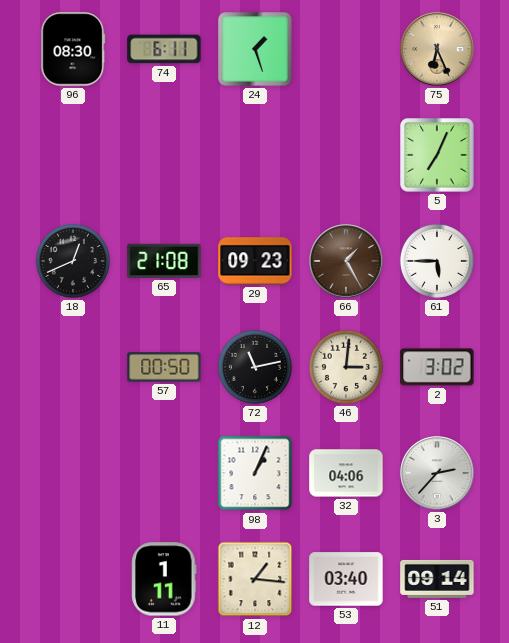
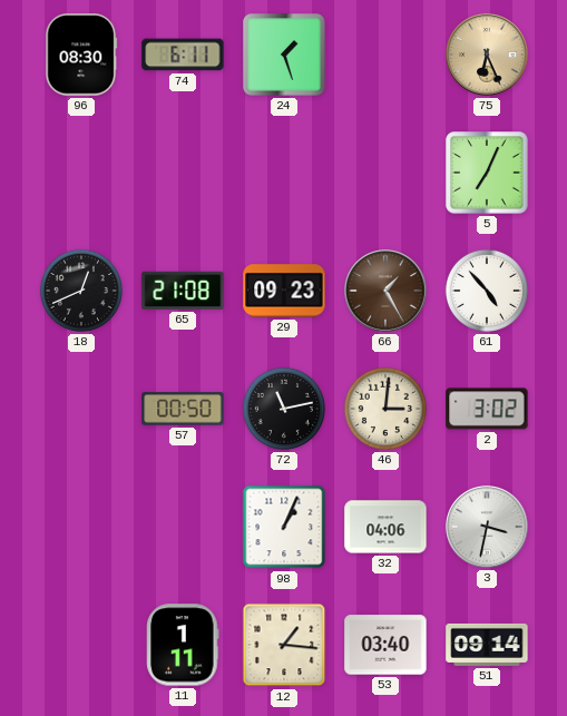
61: 5:45 -> 4:53
3: 2:37 -> 3:32
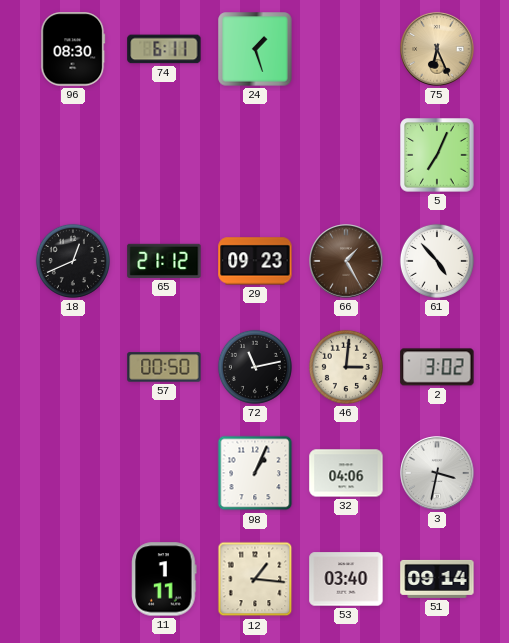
65: 21:08 -> 21:12
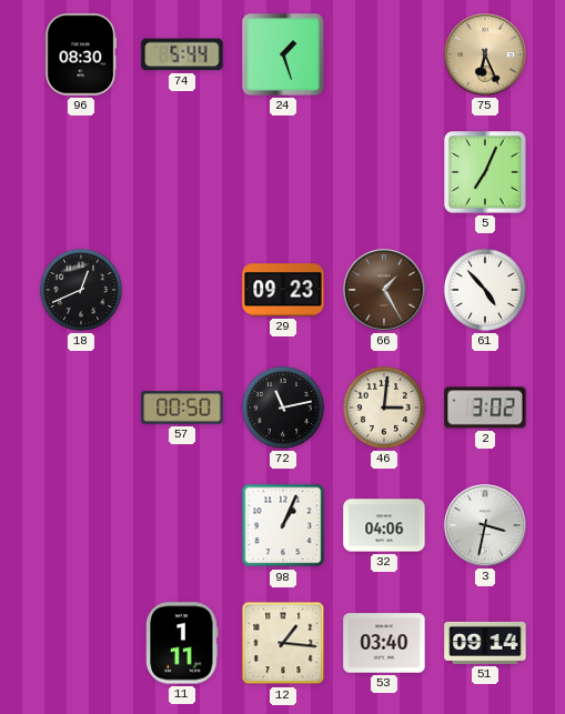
74: 6:11 -> 5:44
65: 21:12 -> none
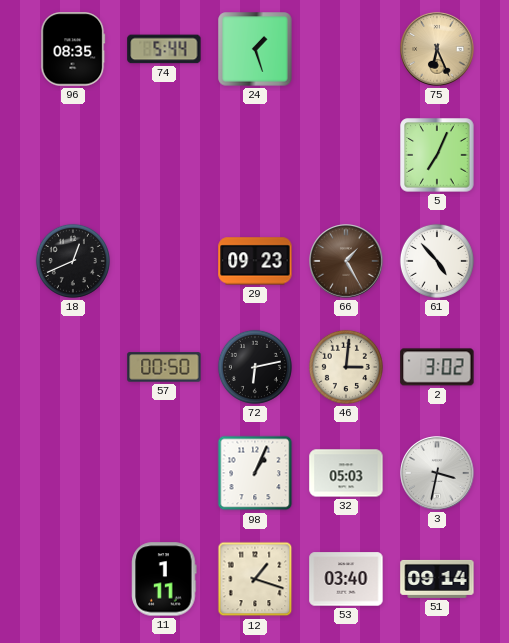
96: 08:30 -> 08:35
72: 11:13 -> 6:13
32: 04:06 -> 05:03
12: 1:16 -> 1:18
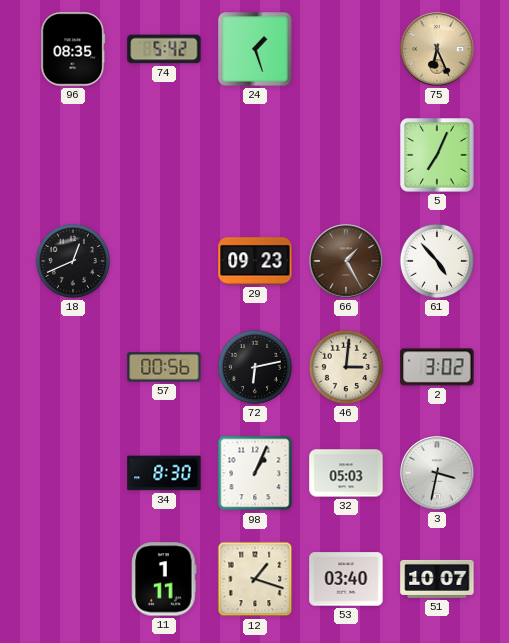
74: 5:44 -> 5:42
57: 00:50 -> 00:56
34: none -> 8:30
51: 09:14 -> 10:07
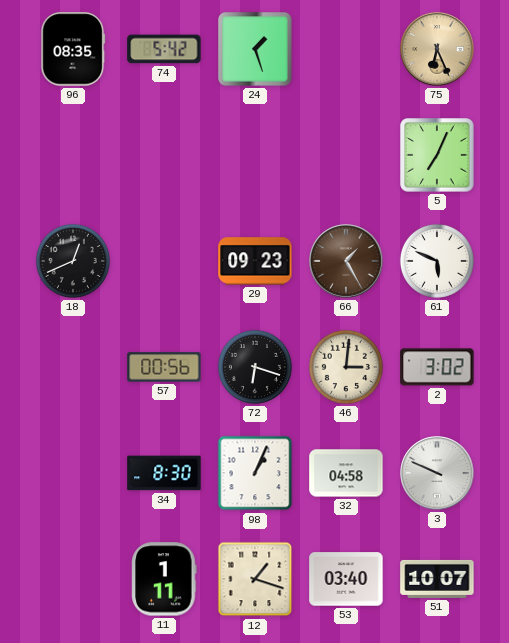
61: 4:53 -> 5:49
72: 6:13 -> 6:18
32: 05:03 -> 04:58
3: 3:32 -> 9:49
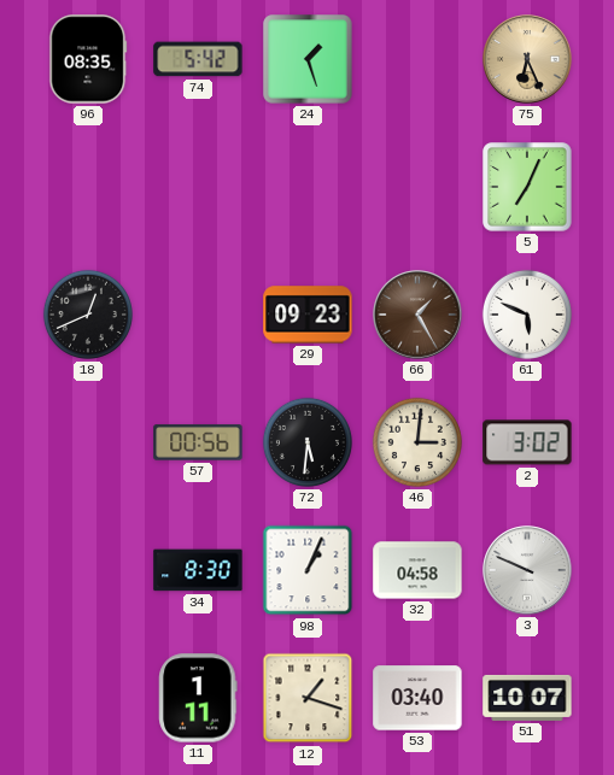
72: 6:18 -> 5:31
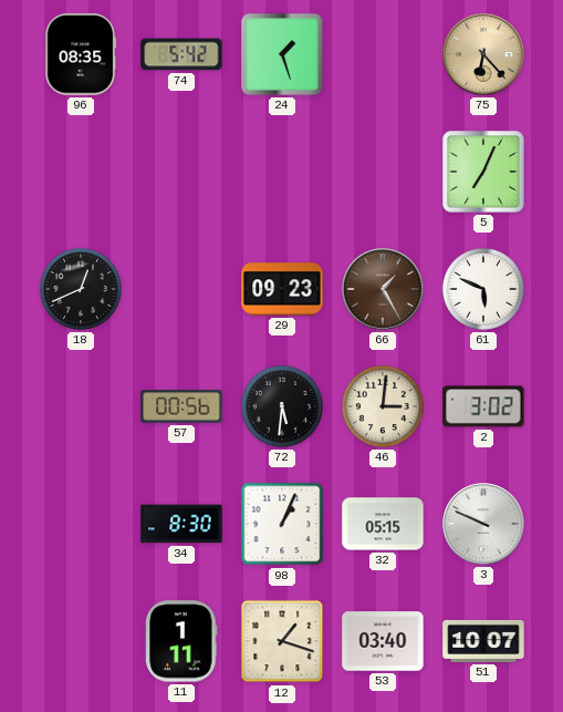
75: 6:26 -> 6:23
32: 04:58 -> 05:15
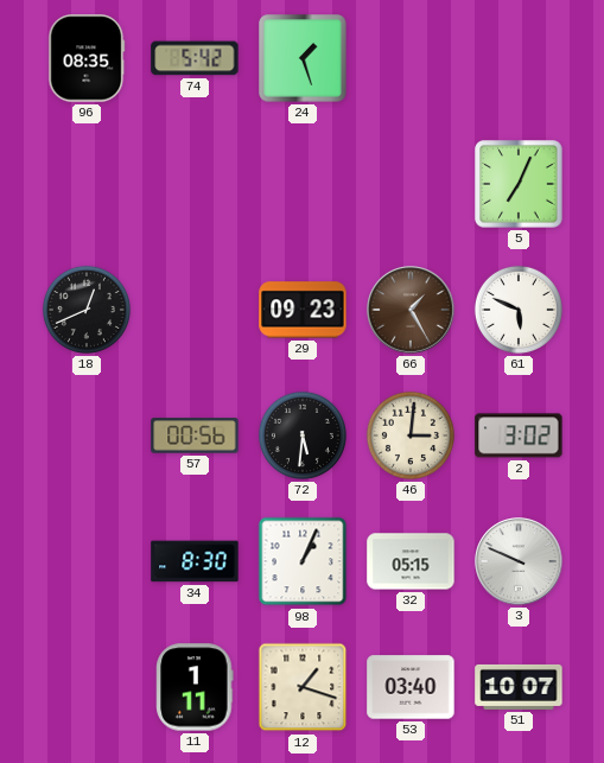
75: 6:23 -> none
